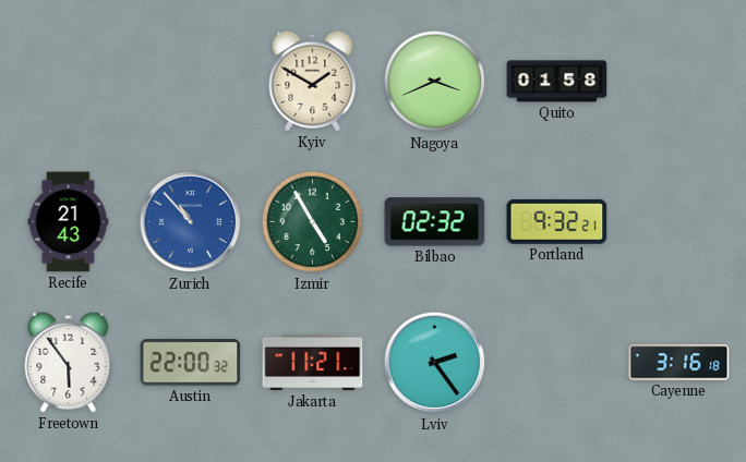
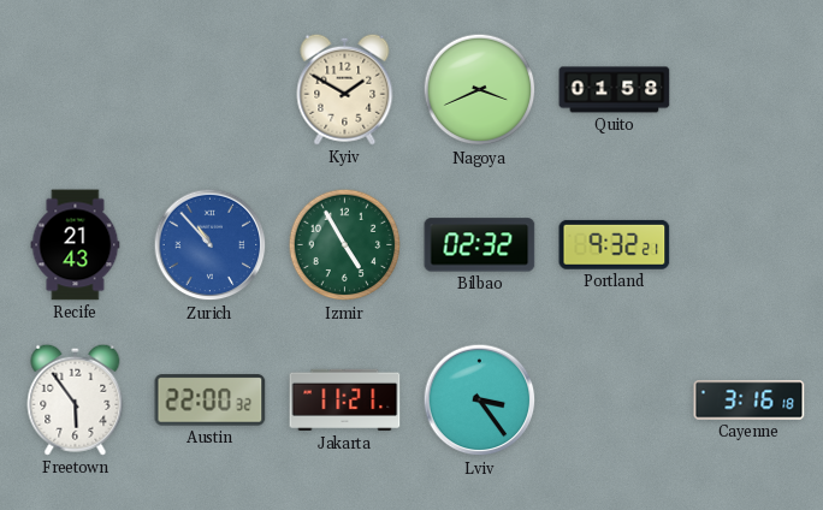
Lviv: 2:24 -> 3:24
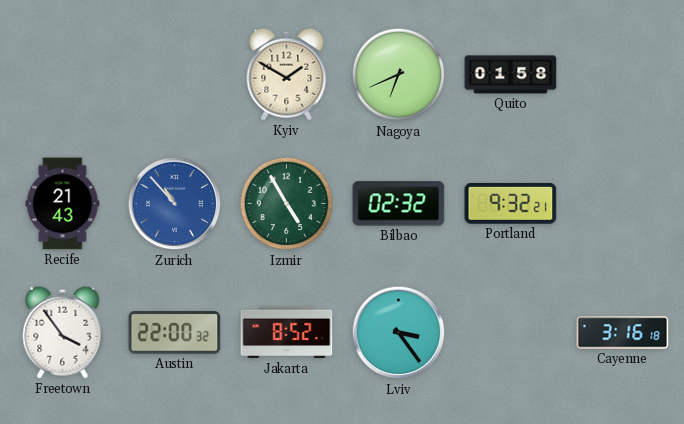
Nagoya: 3:41 -> 6:41
Freetown: 5:54 -> 3:54
Jakarta: 11:21 -> 8:52
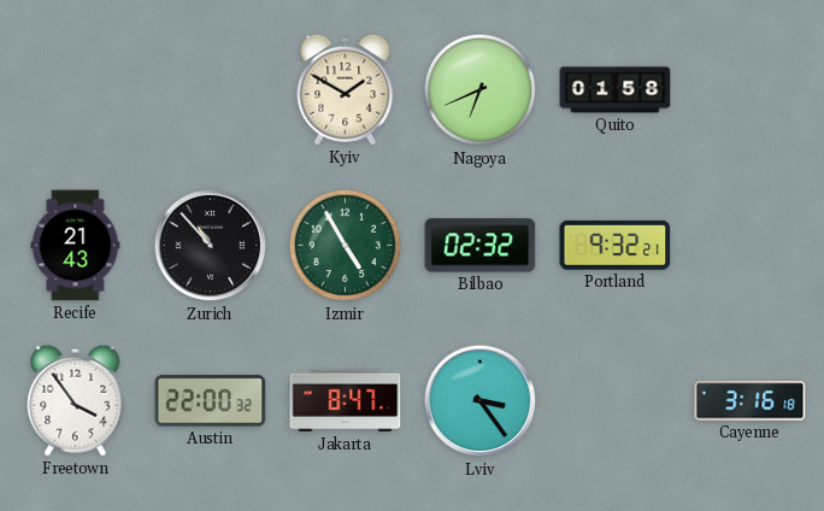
Zurich dial: blue -> black
Jakarta: 8:52 -> 8:47
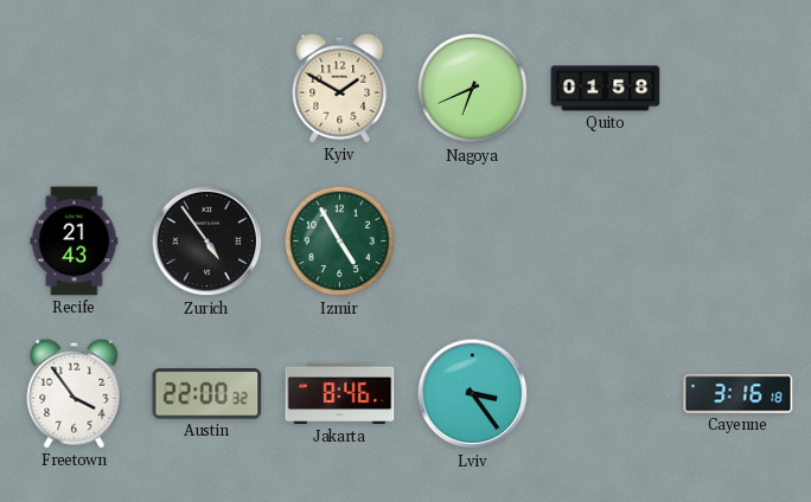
Zurich: 10:53 -> 4:54
Bilbao: 02:32 -> none
Portland: 9:32 -> none
Jakarta: 8:47 -> 8:46
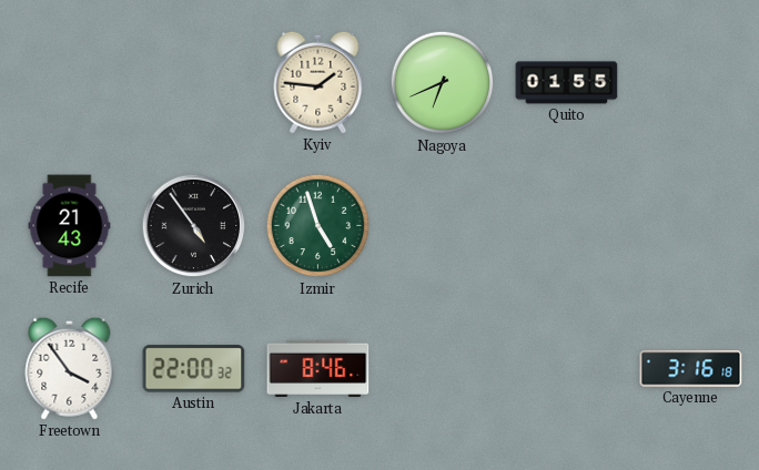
Kyiv: 1:50 -> 1:46
Quito: 01:58 -> 01:55
Izmir: 4:55 -> 4:57
Lviv: 3:24 -> none
